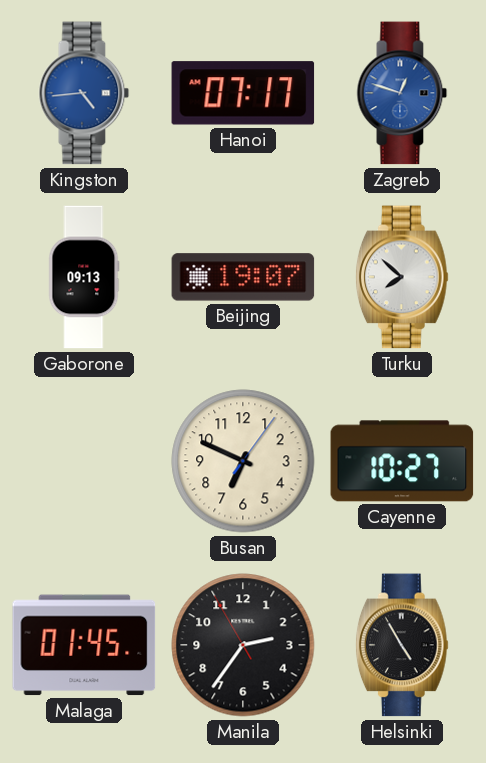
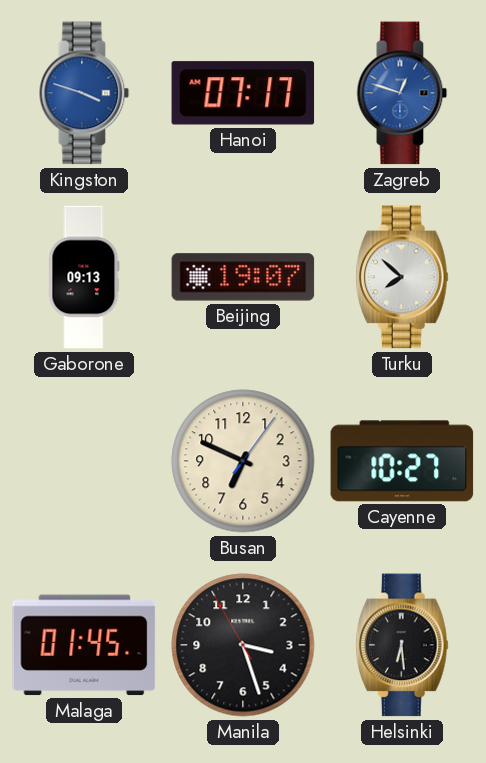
Kingston: 4:44 -> 3:48
Manila: 2:35 -> 3:26
Helsinki: 4:55 -> 6:29
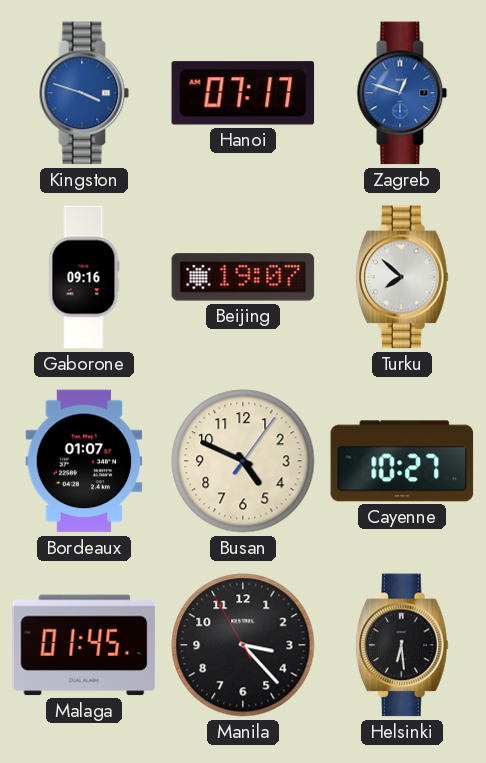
Gaborone: 09:13 -> 09:16
Bordeaux: none -> 01:07
Busan: 6:49 -> 4:49
Manila: 3:26 -> 3:22
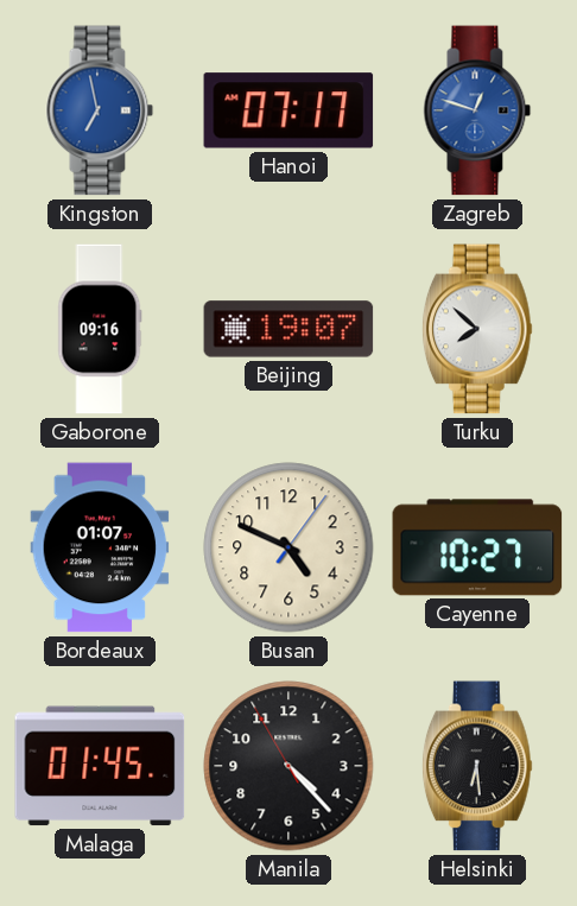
Kingston: 3:48 -> 6:58
Manila: 3:22 -> 4:22
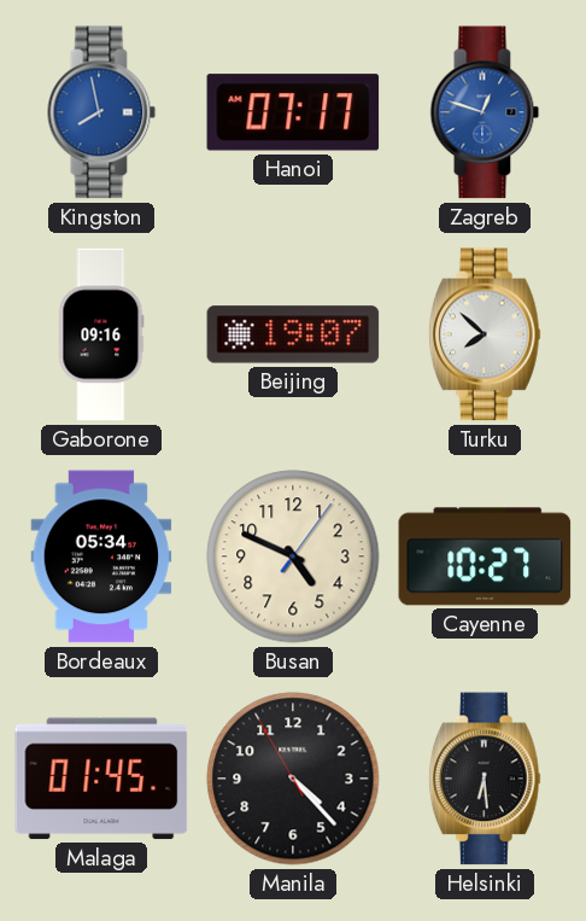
Kingston: 6:58 -> 7:58
Bordeaux: 01:07 -> 05:34
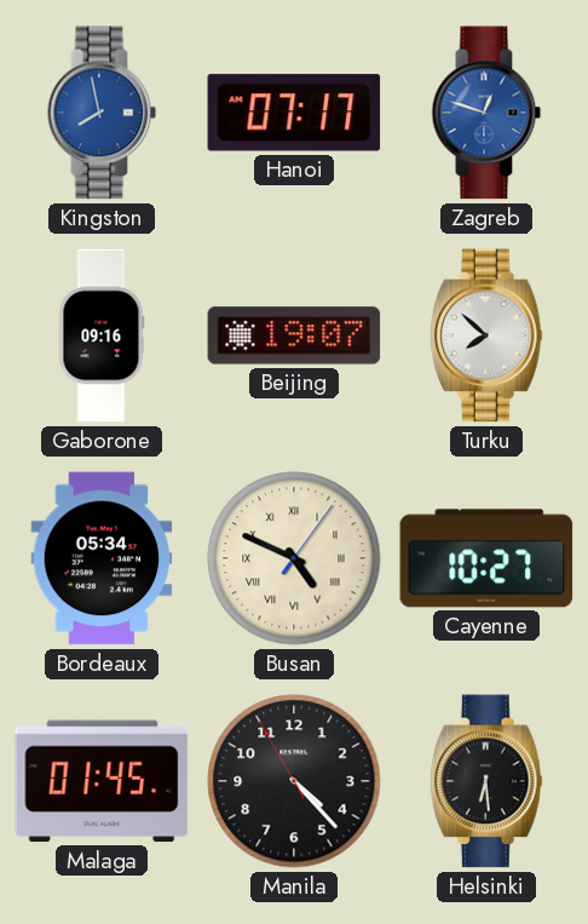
Busan numerals: Arabic -> Roman
